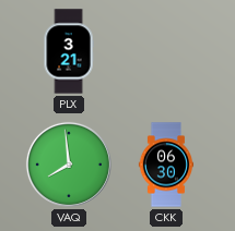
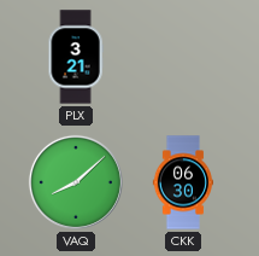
VAQ: 7:59 -> 8:08
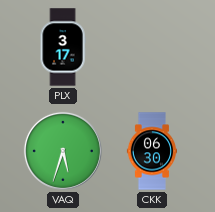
PLX: 3:21 -> 3:17
VAQ: 8:08 -> 5:33
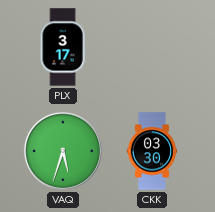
CKK: 06:30 -> 03:30
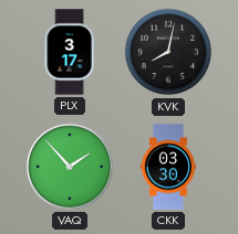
KVK: none -> 8:02
VAQ: 5:33 -> 1:53
